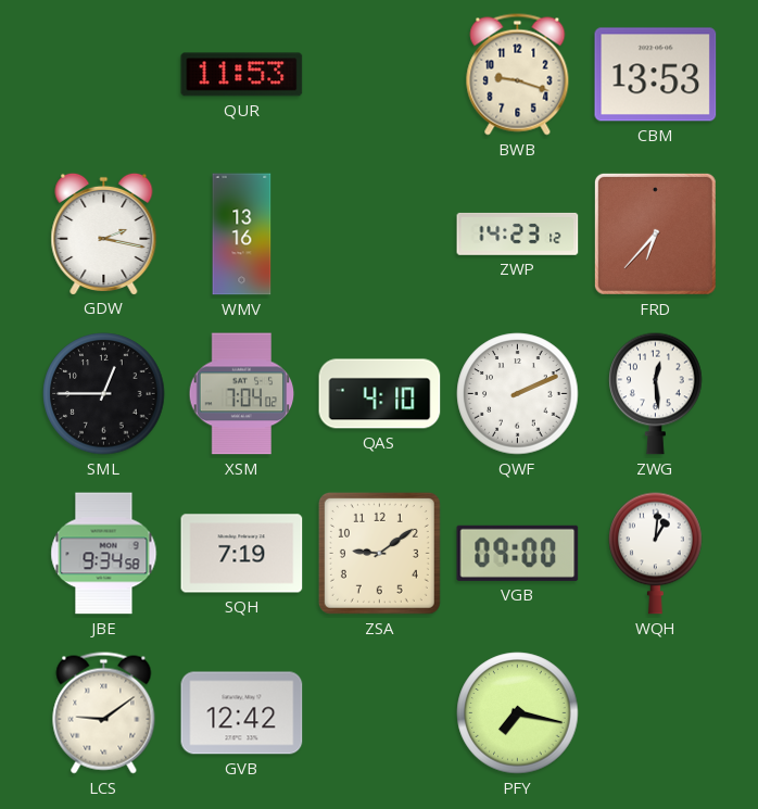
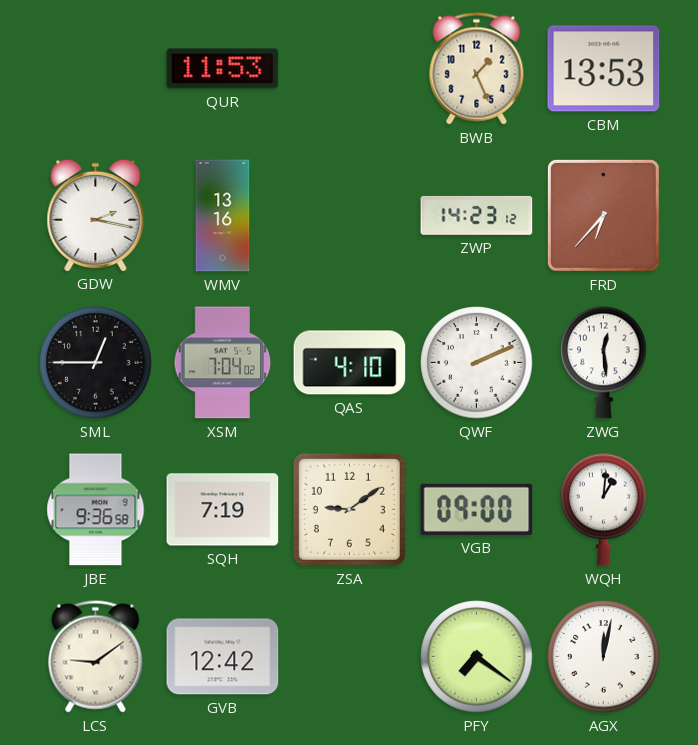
BWB: 9:18 -> 1:26
JBE: 9:34 -> 9:36
PFY: 7:17 -> 7:21
AGX: none -> 12:02
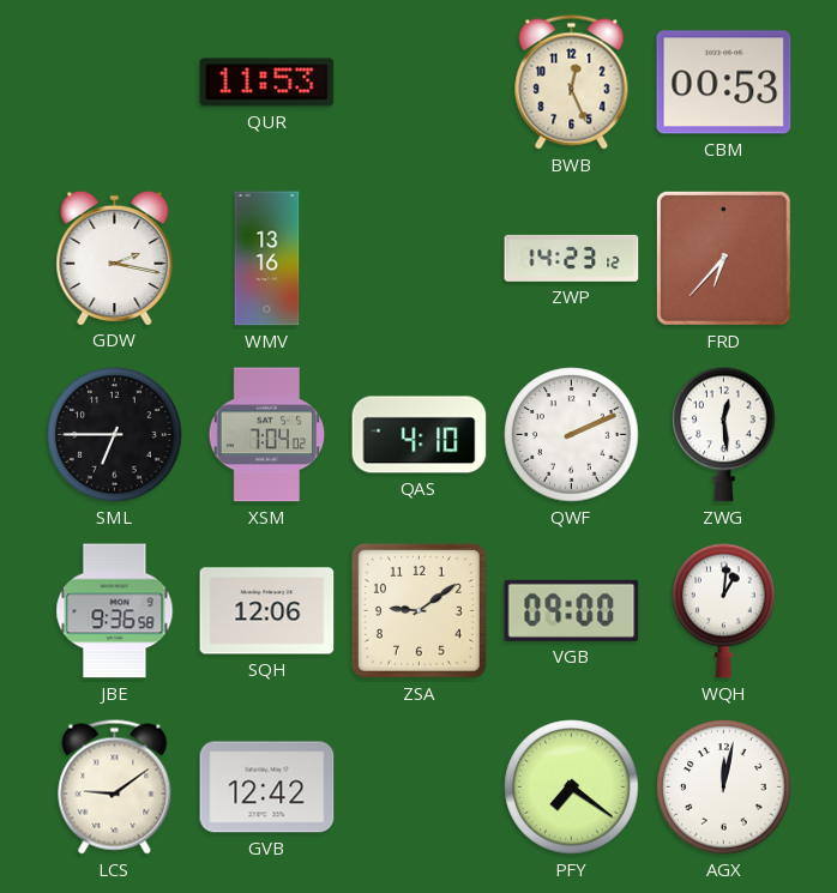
BWB: 1:26 -> 12:26
CBM: 13:53 -> 00:53
SML: 12:45 -> 6:45
SQH: 7:19 -> 12:06
